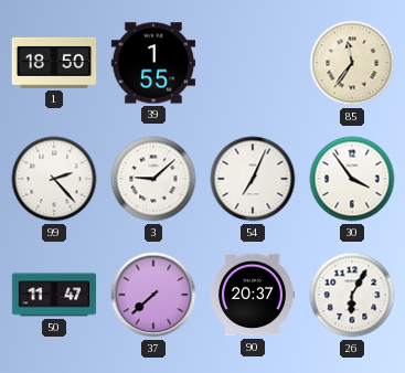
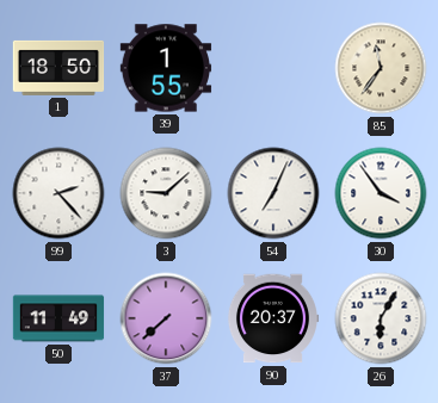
50: 11:47 -> 11:49
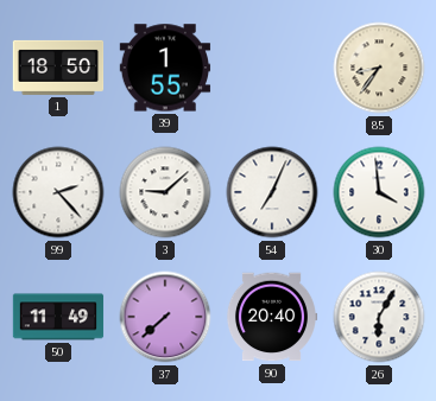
85: 11:36 -> 8:36
30: 3:54 -> 3:59
90: 20:37 -> 20:40
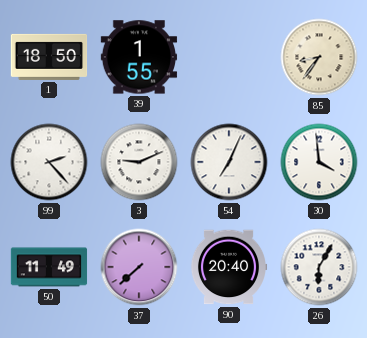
3: 9:08 -> 9:11
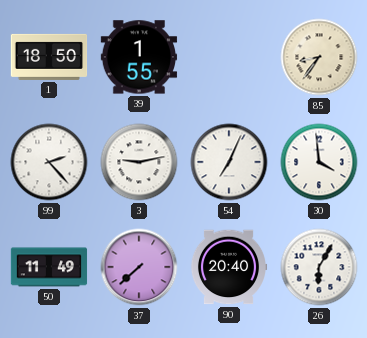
3: 9:11 -> 9:13
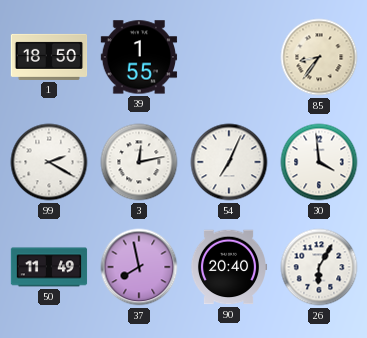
99: 2:23 -> 2:20
3: 9:13 -> 12:13
37: 7:38 -> 7:58
